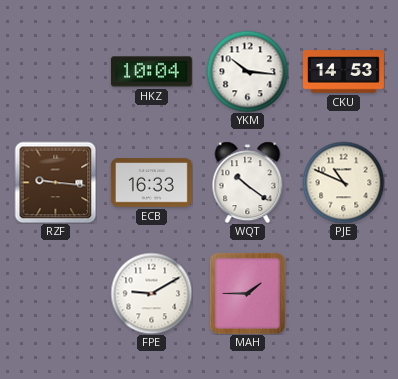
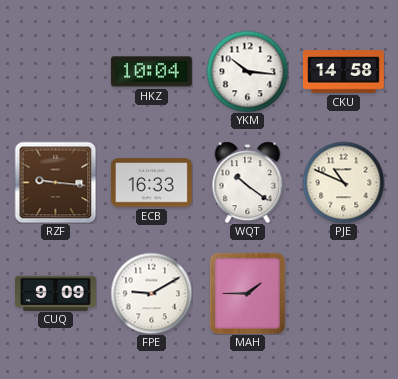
CKU: 14:53 -> 14:58
CUQ: none -> 9:09
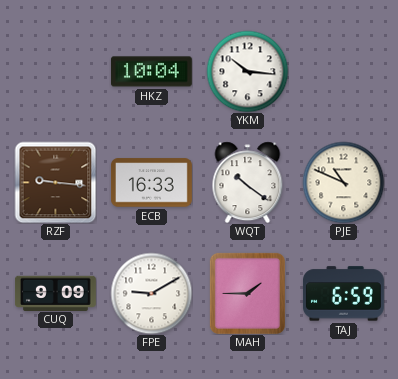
CKU: 14:58 -> none
TAJ: none -> 6:59
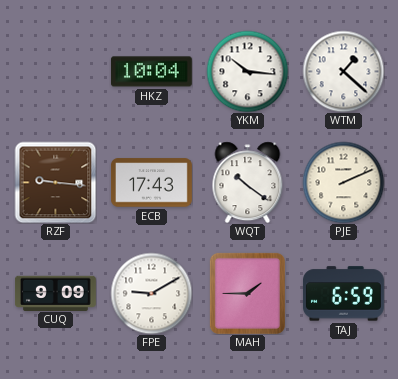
WTM: none -> 1:22
ECB: 16:33 -> 17:43
PJE: 10:49 -> 2:11
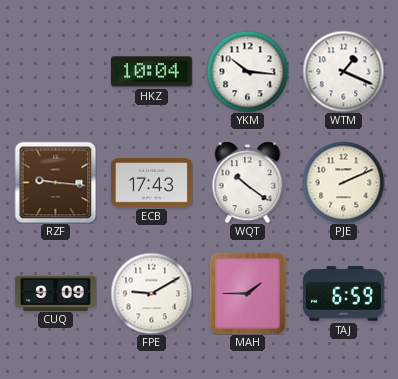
WTM: 1:22 -> 1:19
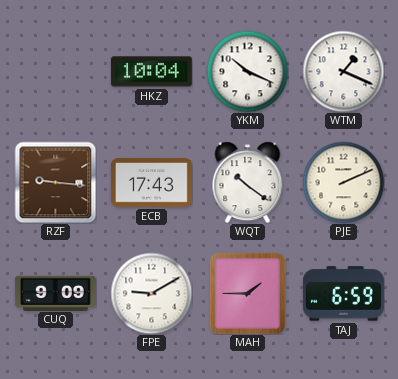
YKM: 10:16 -> 10:19
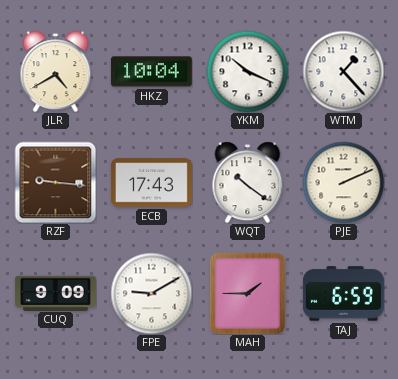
JLR: none -> 4:40
WTM: 1:19 -> 1:23
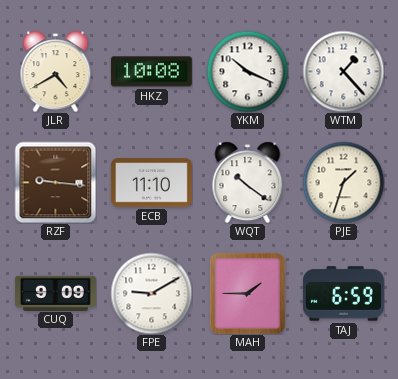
HKZ: 10:04 -> 10:08
ECB: 17:43 -> 11:10
PJE: 2:11 -> 1:33
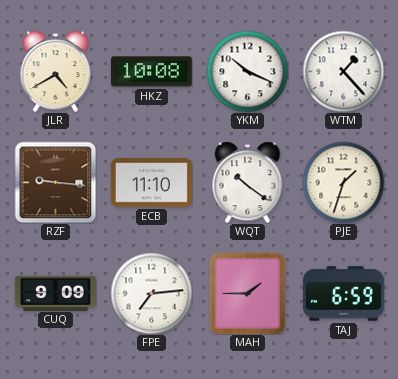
FPE: 9:10 -> 7:14
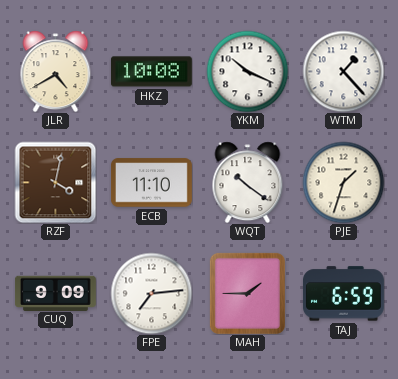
RZF: 9:16 -> 4:02
